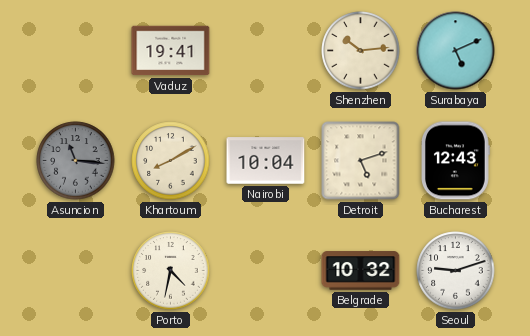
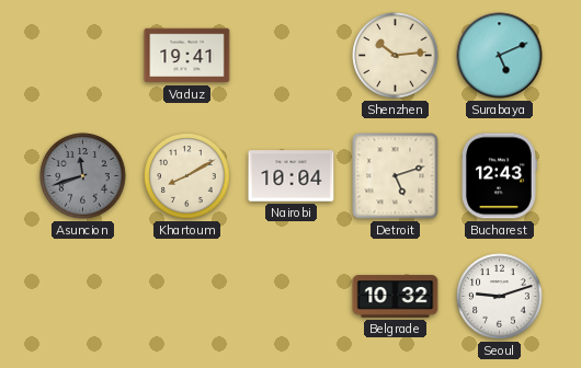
Asuncion: 11:16 -> 11:42
Porto: 4:32 -> none
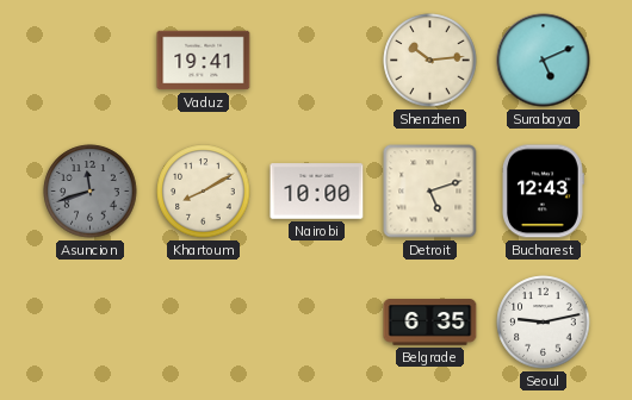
Nairobi: 10:04 -> 10:00
Belgrade: 10:32 -> 6:35
Seoul: 9:12 -> 9:13
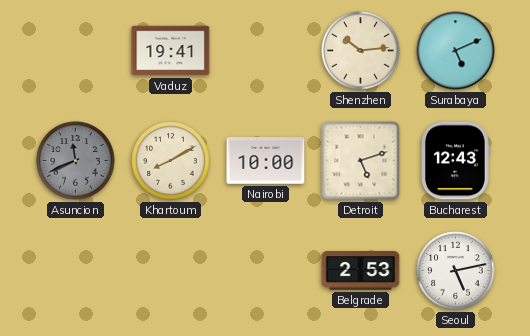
Asuncion: 11:42 -> 11:41
Belgrade: 6:35 -> 2:53
Seoul: 9:13 -> 5:13
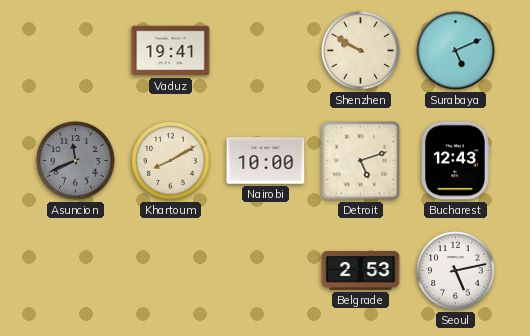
Shenzhen: 10:14 -> 9:50
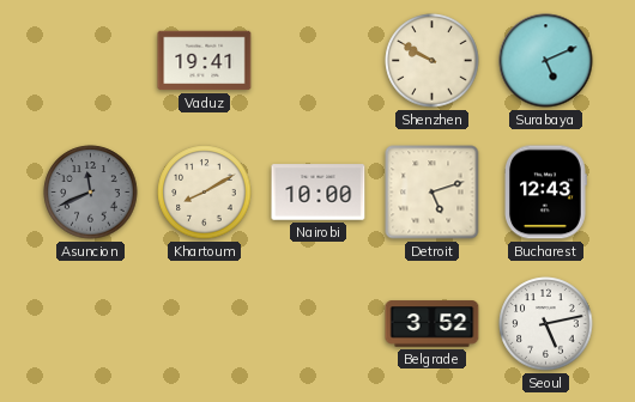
Belgrade: 2:53 -> 3:52
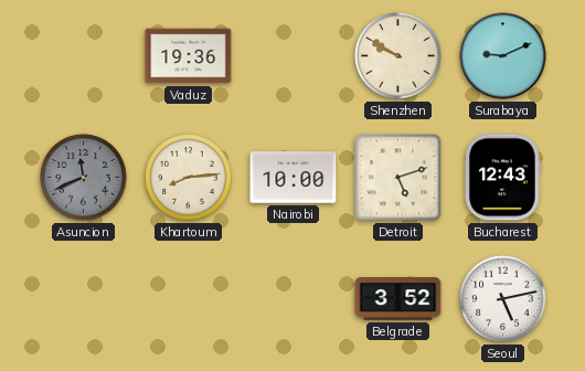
Vaduz: 19:41 -> 19:36
Surabaya: 5:11 -> 9:11
Khartoum: 8:10 -> 8:14
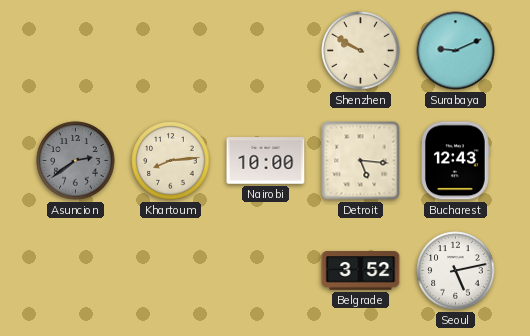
Vaduz: 19:36 -> none
Asuncion: 11:41 -> 2:39
Detroit: 5:12 -> 5:16
